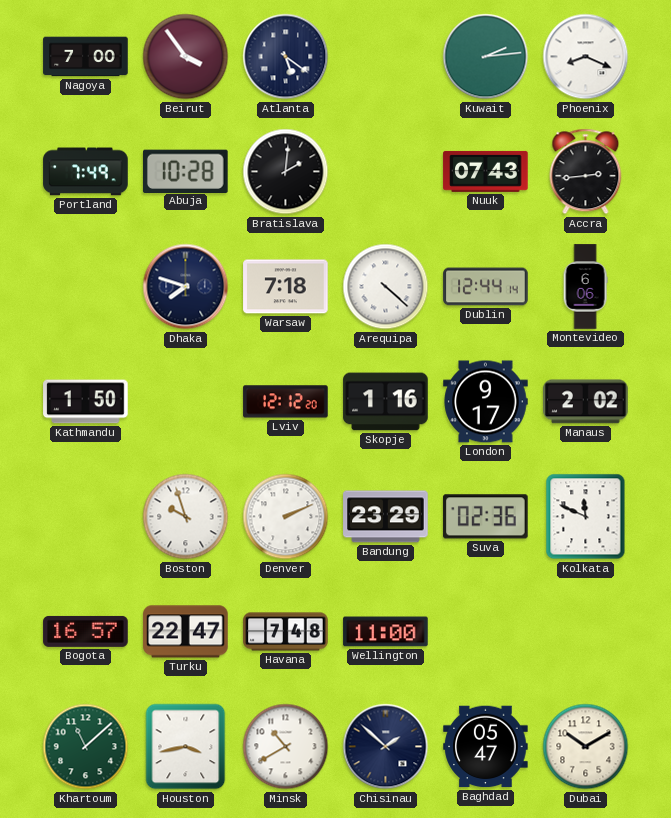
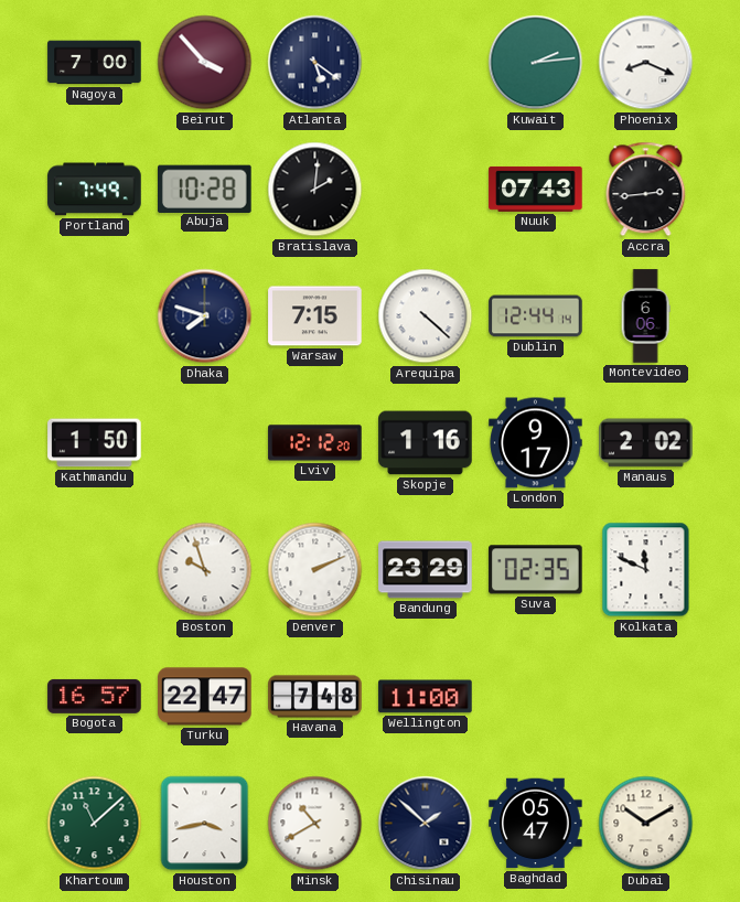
Beirut: 3:54 -> 3:53
Warsaw: 7:18 -> 7:15
Suva: 02:36 -> 02:35
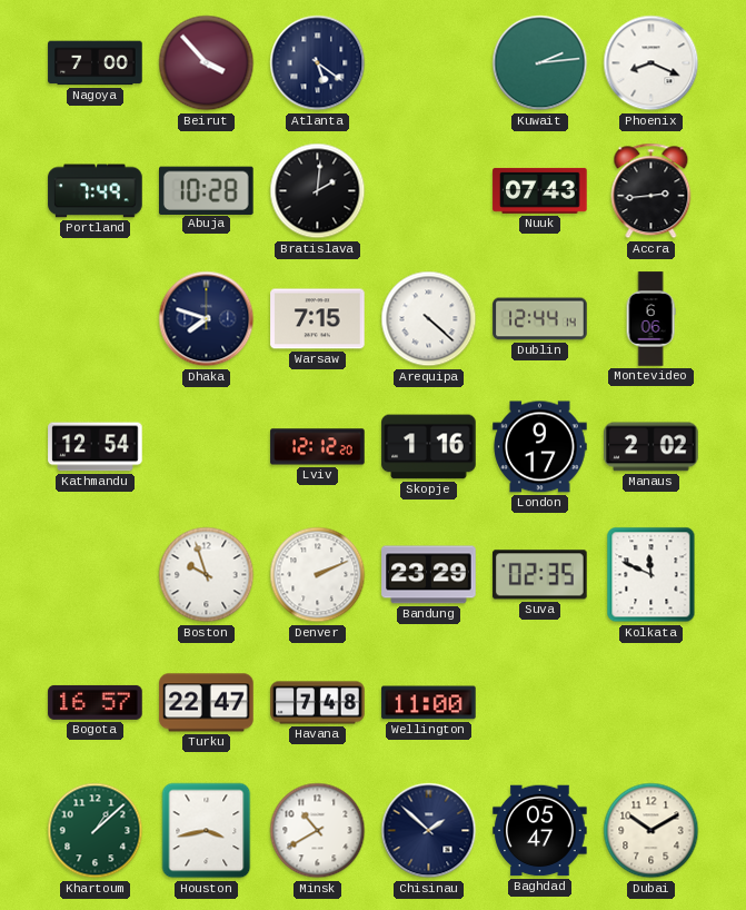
Kathmandu: 1:50 -> 12:54
Khartoum: 11:08 -> 1:08
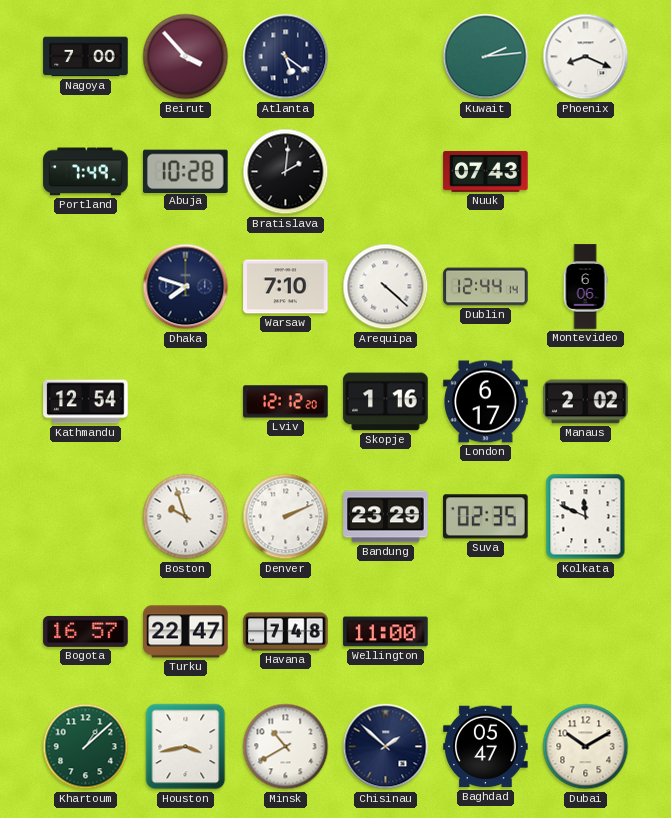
Accra: 2:44 -> none
Warsaw: 7:15 -> 7:10
London: 9:17 -> 6:17
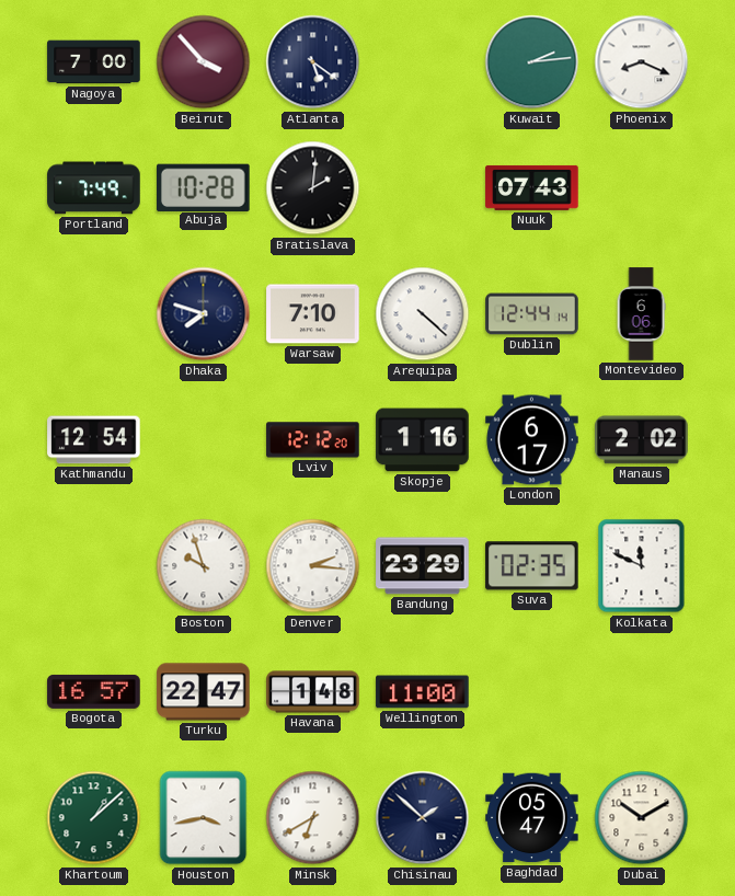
Denver: 2:11 -> 2:16
Havana: 7:48 -> 1:48
Minsk: 10:40 -> 6:40
